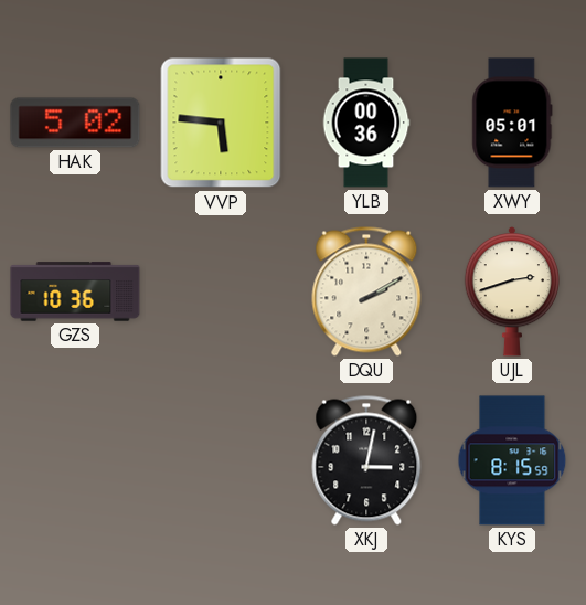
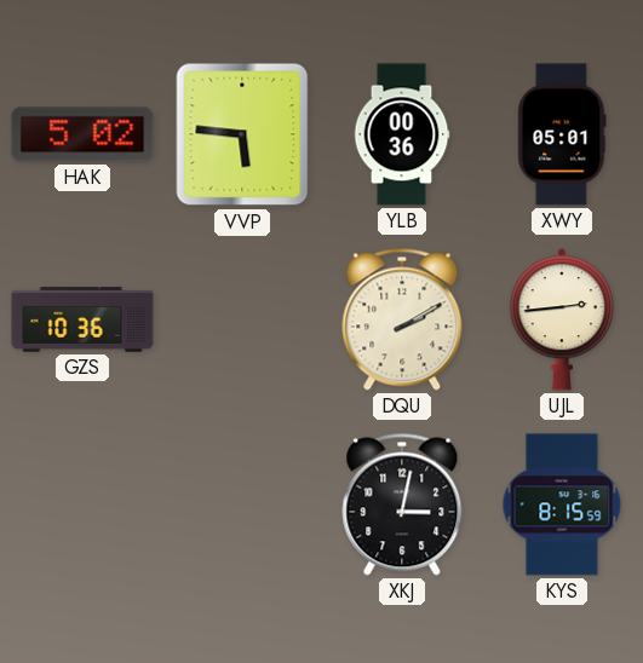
UJL: 2:42 -> 2:44
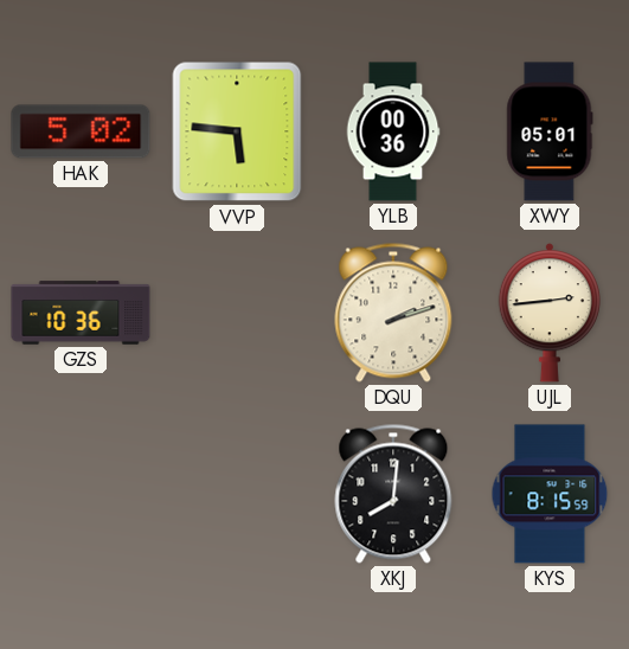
DQU: 2:10 -> 2:12
XKJ: 3:02 -> 8:01
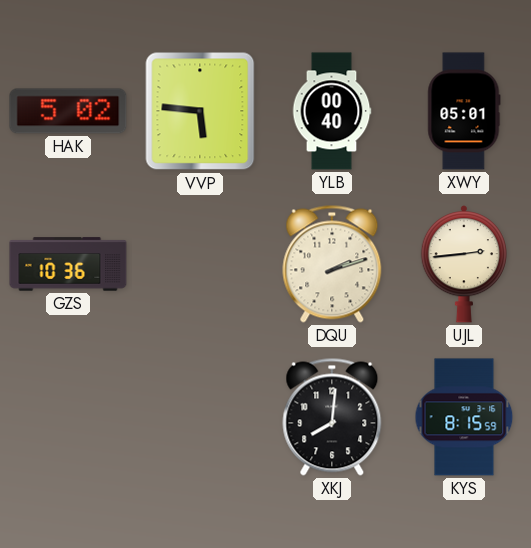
YLB: 00:36 -> 00:40
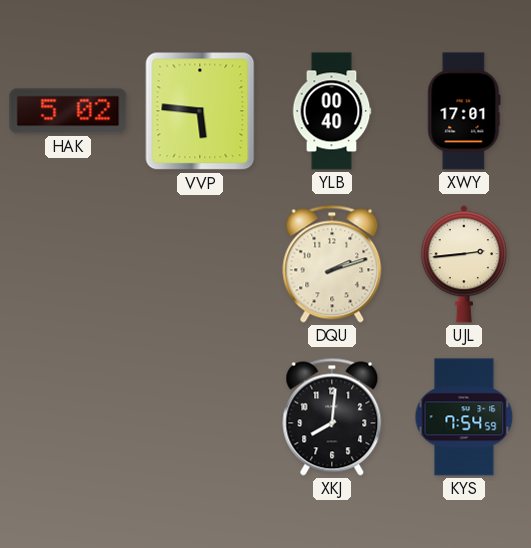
XWY: 05:01 -> 17:01
GZS: 10:36 -> none
KYS: 8:15 -> 7:54
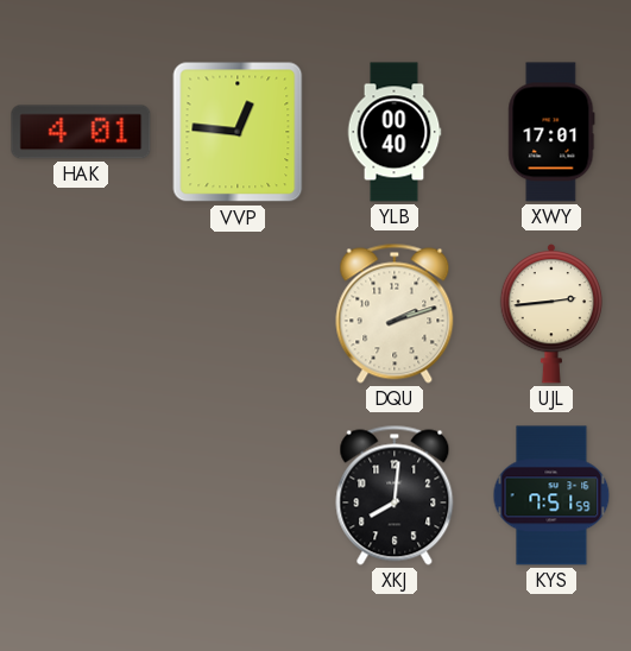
HAK: 5:02 -> 4:01
VVP: 5:46 -> 12:46
KYS: 7:54 -> 7:51
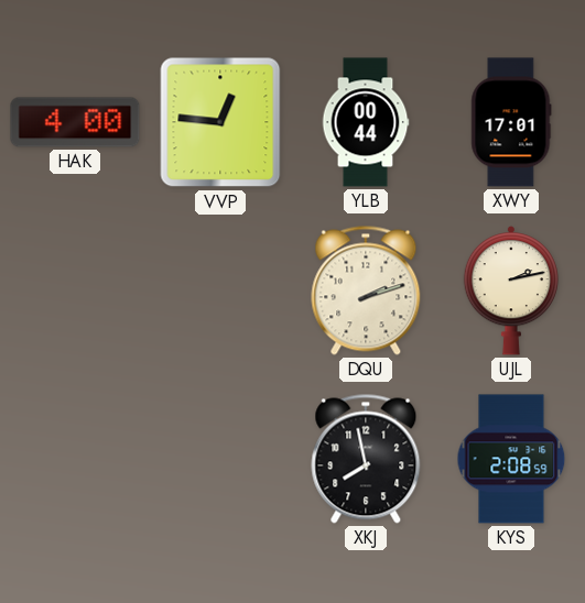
HAK: 4:01 -> 4:00
YLB: 00:40 -> 00:44
UJL: 2:44 -> 2:13
XKJ: 8:01 -> 7:58
KYS: 7:51 -> 2:08
